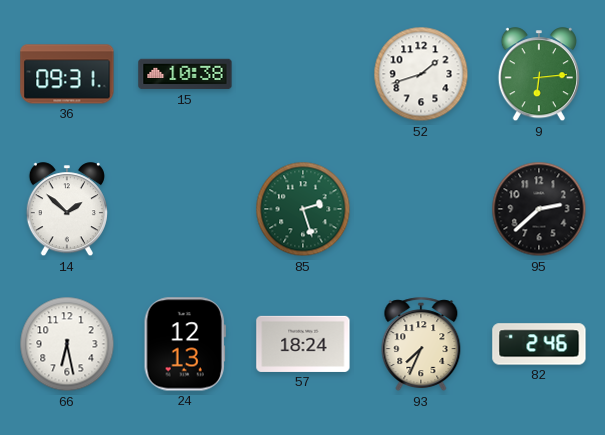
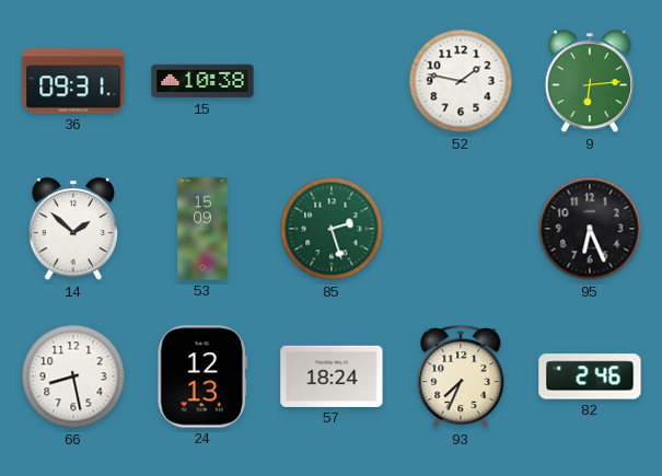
52: 1:42 -> 1:47
53: none -> 15:09
95: 2:38 -> 6:26
66: 6:28 -> 8:28
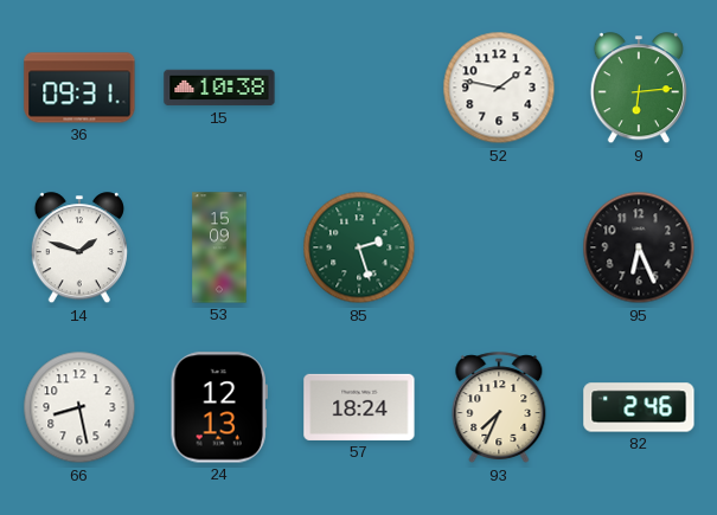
14: 1:52 -> 1:48
